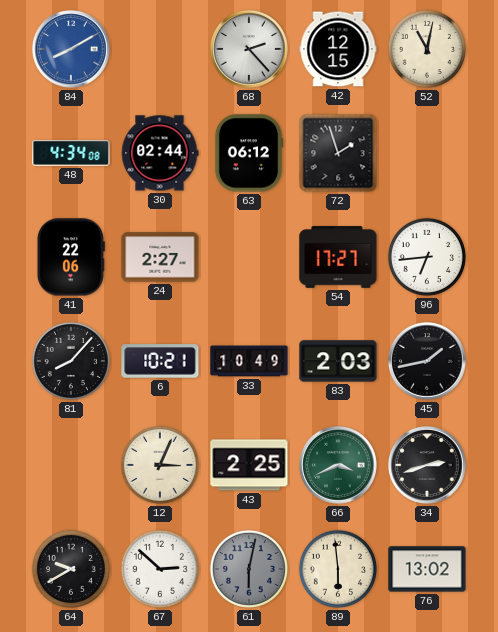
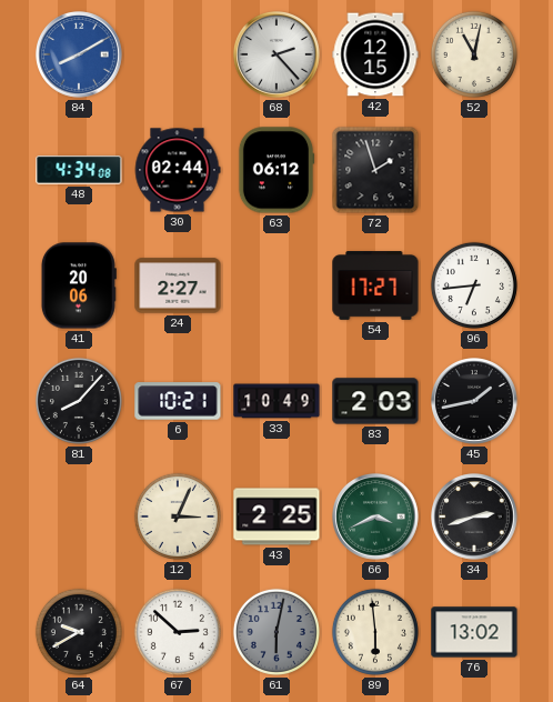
41: 22:06 -> 20:06
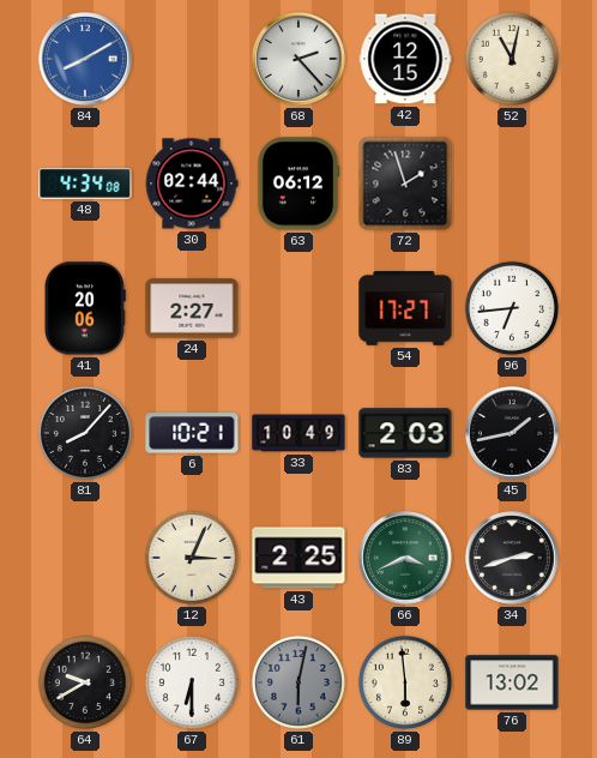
67: 2:52 -> 6:30
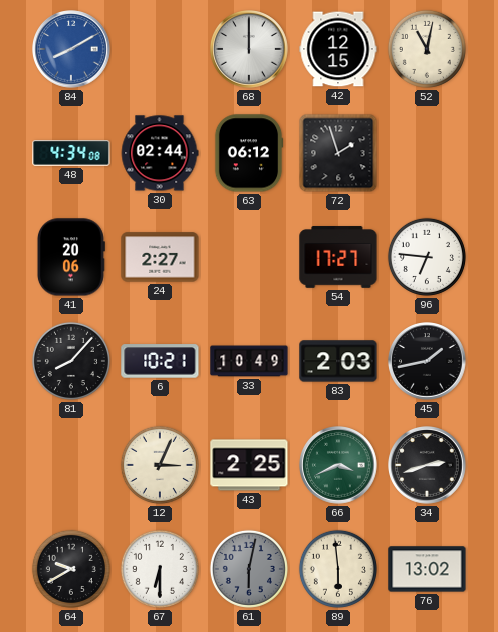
68: 2:23 -> 12:00
96: 6:44 -> 6:46
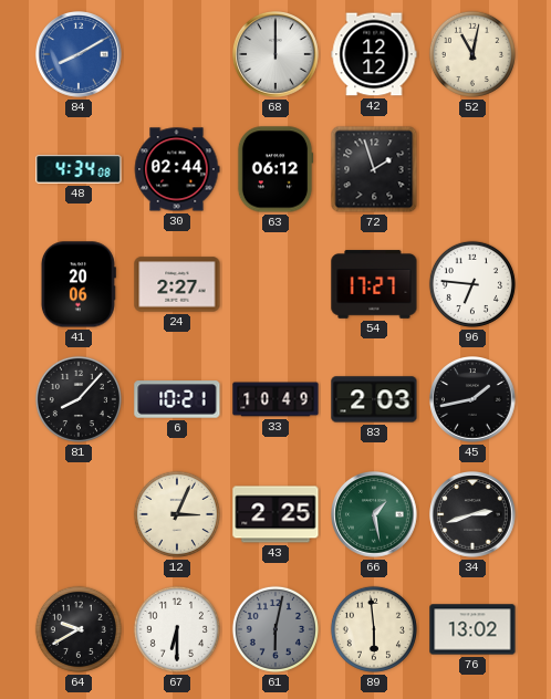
42: 12:15 -> 12:12
66: 3:41 -> 1:28
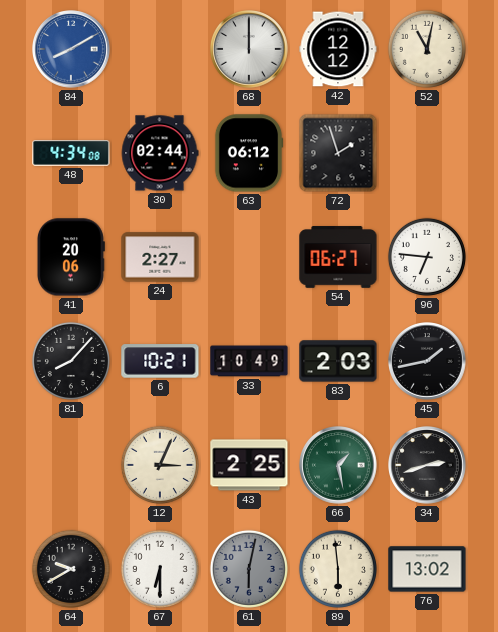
54: 17:27 -> 06:27
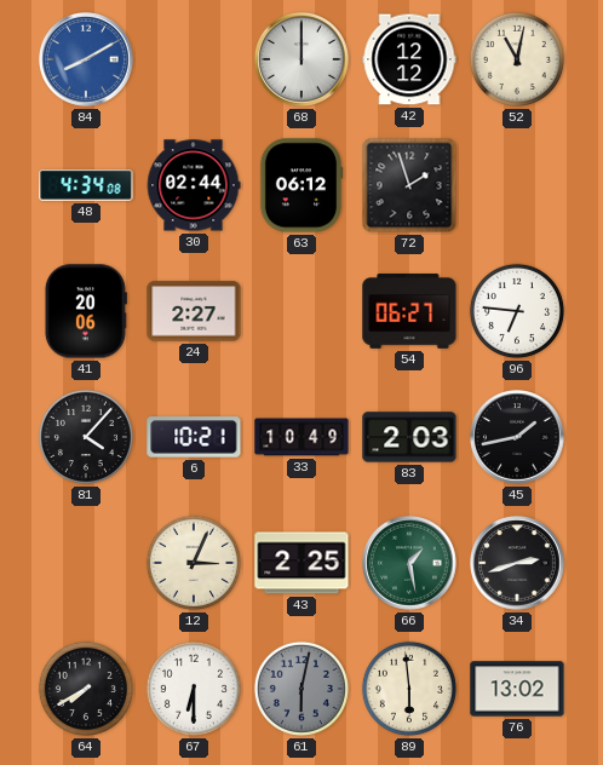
81: 8:07 -> 4:07
64: 9:40 -> 7:40
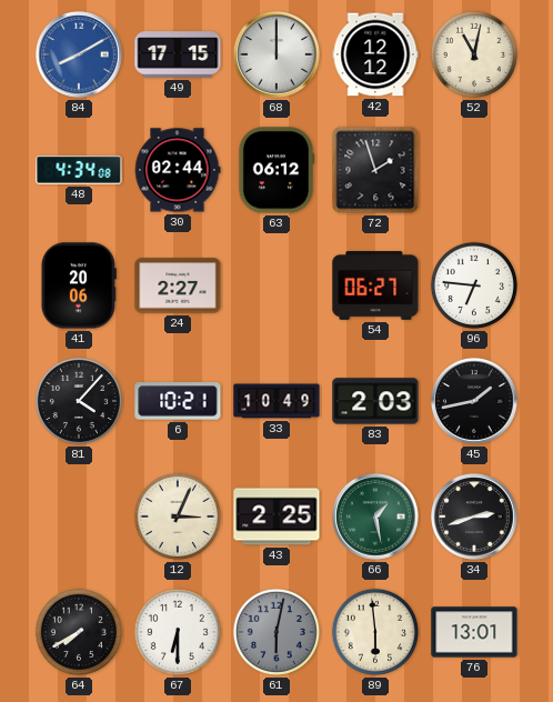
49: none -> 17:15
76: 13:02 -> 13:01
